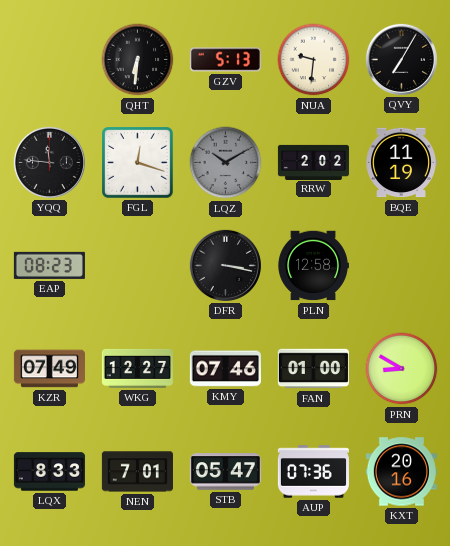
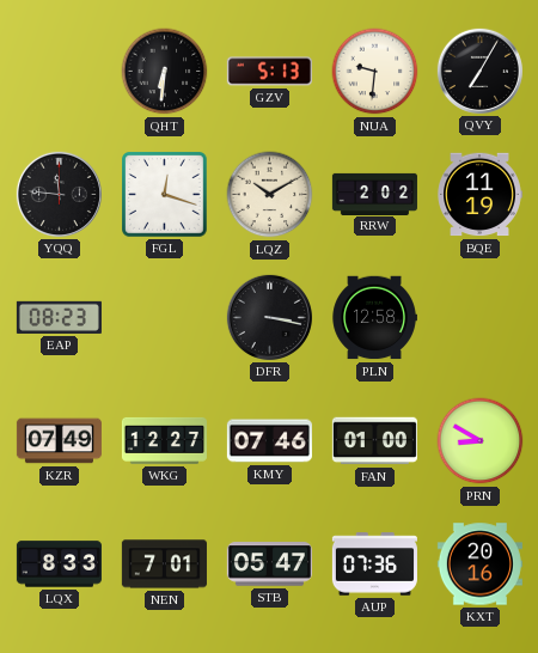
LQZ dial: grey -> cream
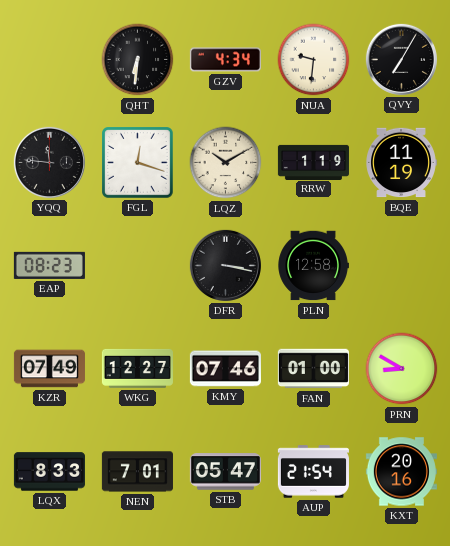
GZV: 5:13 -> 4:34
RRW: 2:02 -> 1:19
AUP: 07:36 -> 21:54
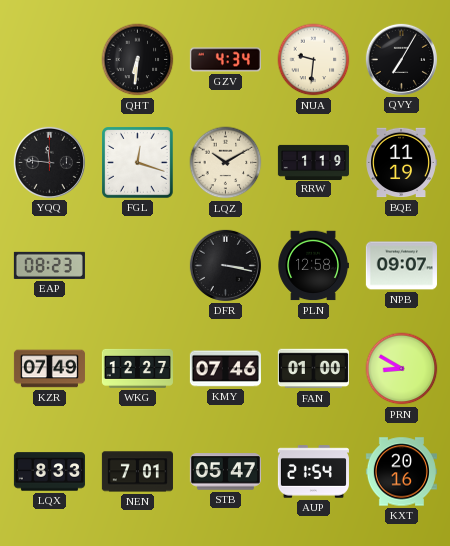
NPB: none -> 09:07
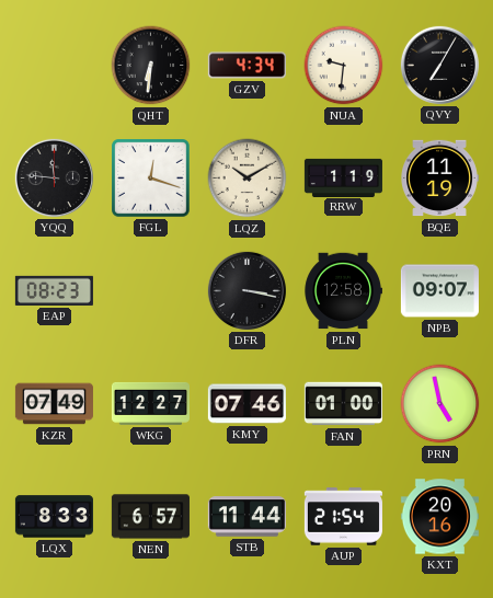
PRN: 8:50 -> 4:58
NEN: 7:01 -> 6:57
STB: 05:47 -> 11:44
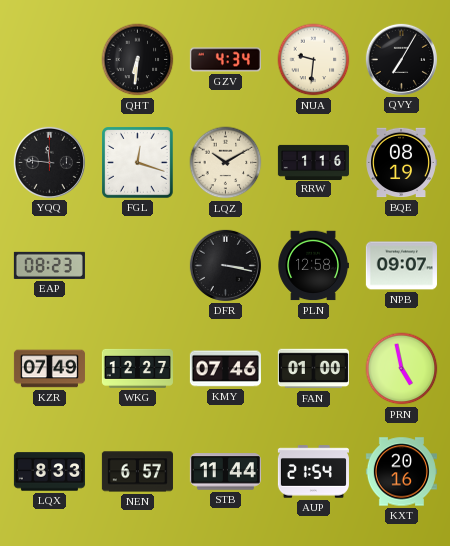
RRW: 1:19 -> 1:16
BQE: 11:19 -> 08:19
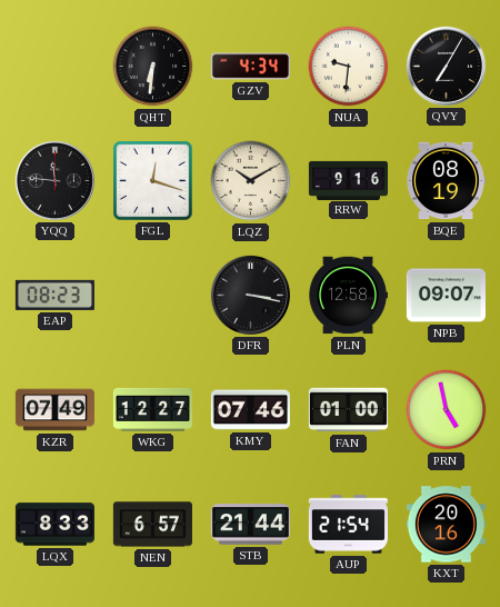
RRW: 1:16 -> 9:16
STB: 11:44 -> 21:44
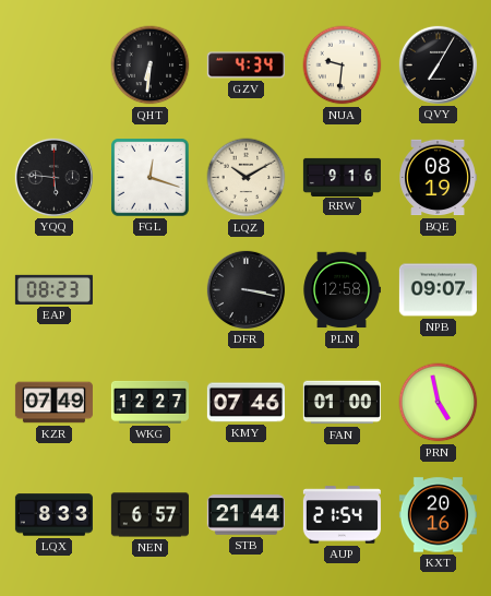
YQQ: 11:46 -> 5:46
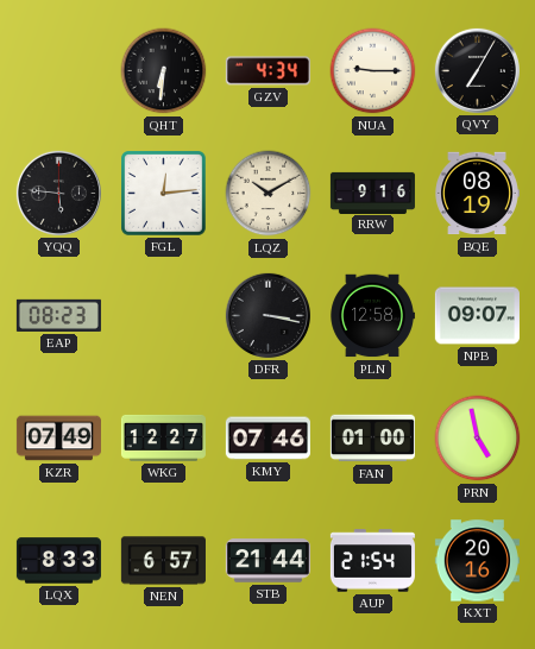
NUA: 9:31 -> 9:15
FGL: 12:18 -> 12:14
